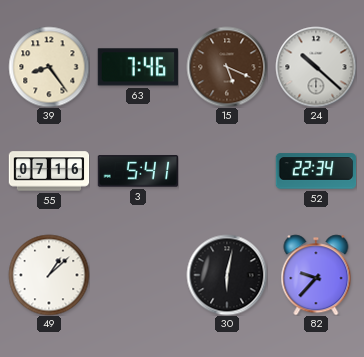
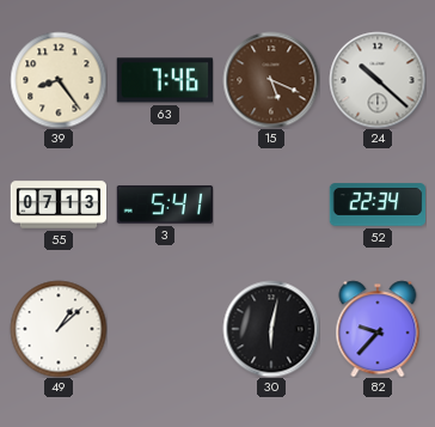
55: 07:16 -> 07:13
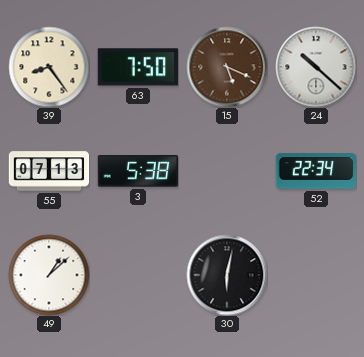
63: 7:46 -> 7:50
3: 5:41 -> 5:38
82: 9:37 -> none
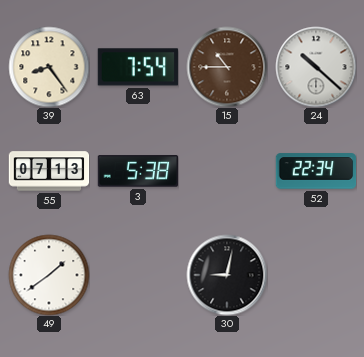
63: 7:50 -> 7:54
15: 5:19 -> 10:45
49: 1:08 -> 1:39
30: 6:02 -> 9:02
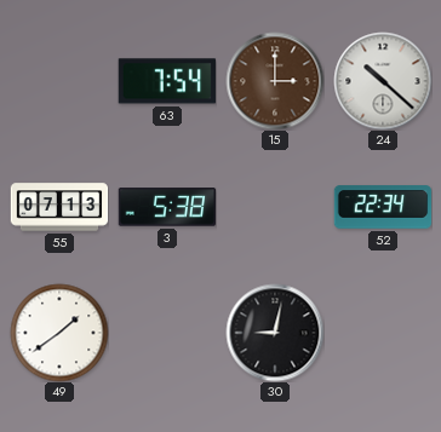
39: 8:24 -> none
15: 10:45 -> 3:00
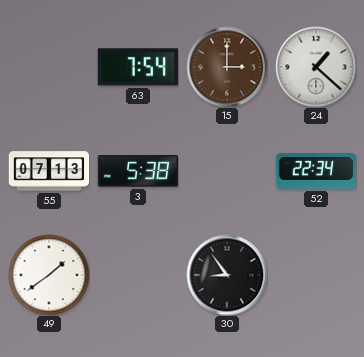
24: 10:22 -> 1:22
30: 9:02 -> 8:54
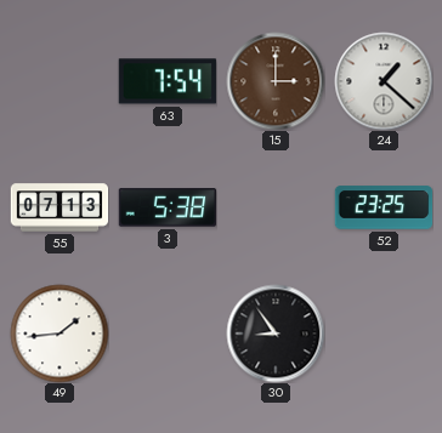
52: 22:34 -> 23:25
49: 1:39 -> 1:44
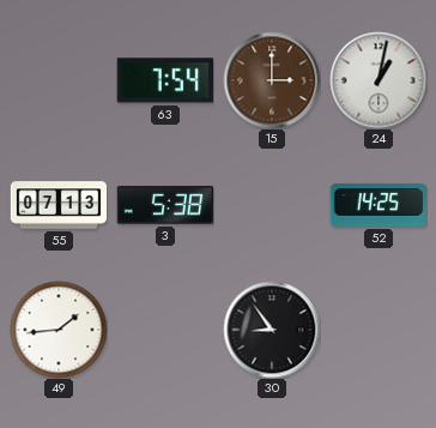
24: 1:22 -> 1:02
52: 23:25 -> 14:25
